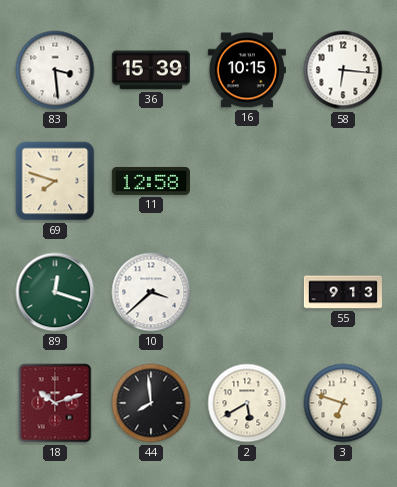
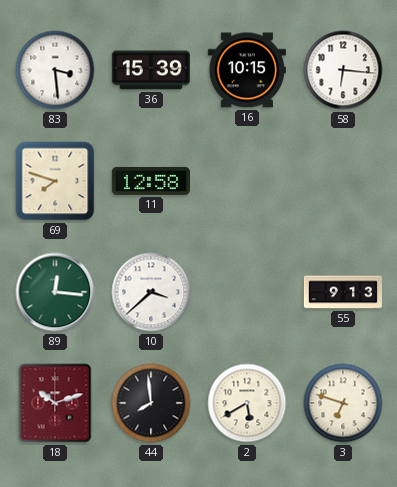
89: 12:18 -> 12:16
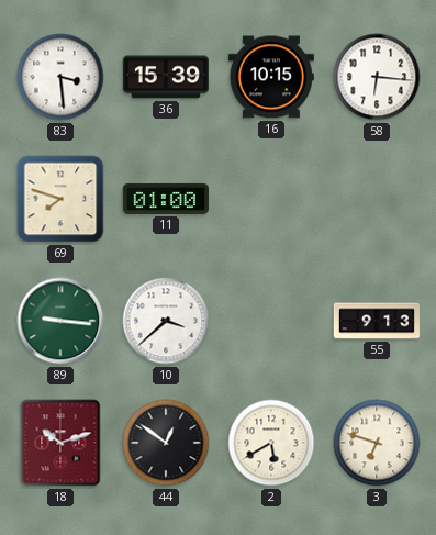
11: 12:58 -> 01:00
89: 12:16 -> 9:16
44: 7:59 -> 12:51
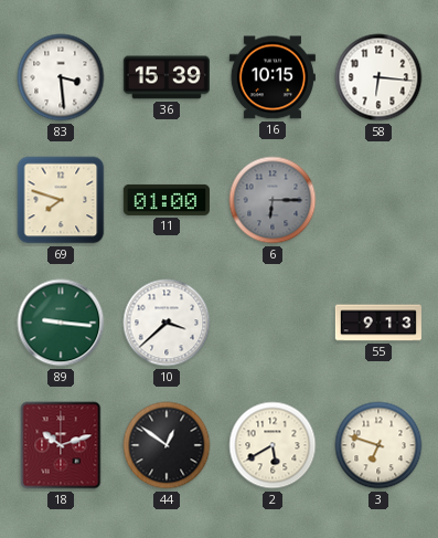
6: none -> 6:15
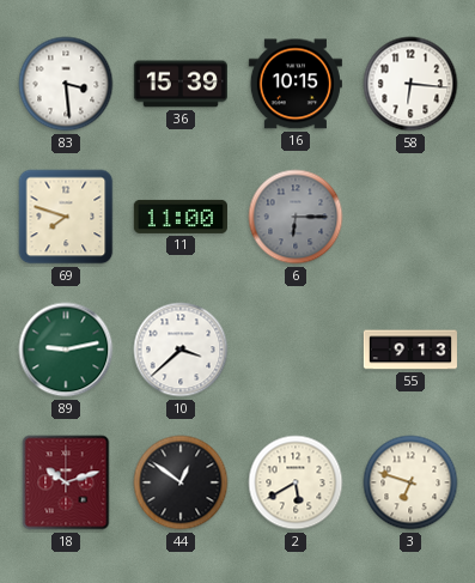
11: 01:00 -> 11:00
89: 9:16 -> 9:13
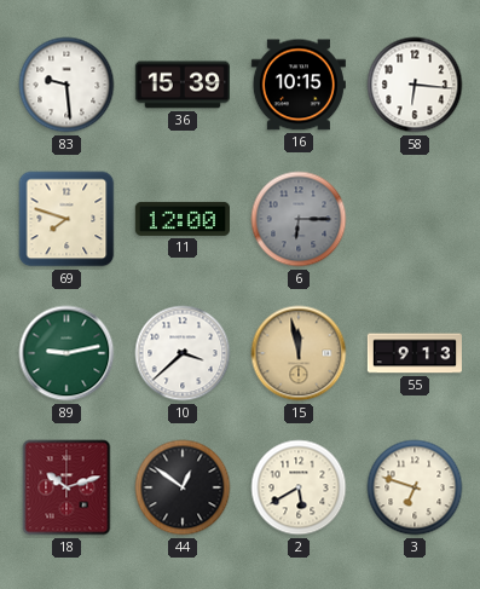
83: 3:29 -> 9:29
11: 11:00 -> 12:00
15: none -> 11:58
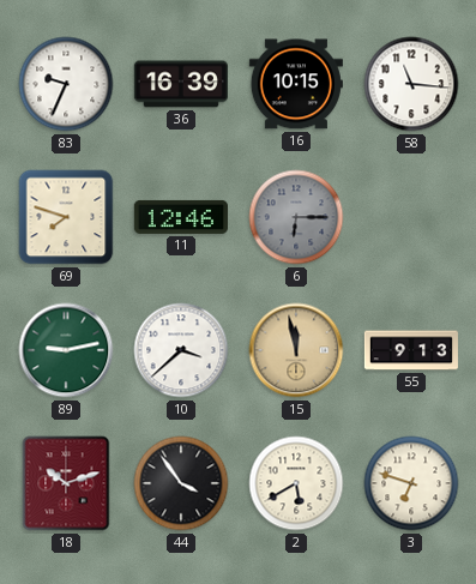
83: 9:29 -> 9:34
36: 15:39 -> 16:39
58: 6:16 -> 11:16
11: 12:00 -> 12:46
44: 12:51 -> 3:54
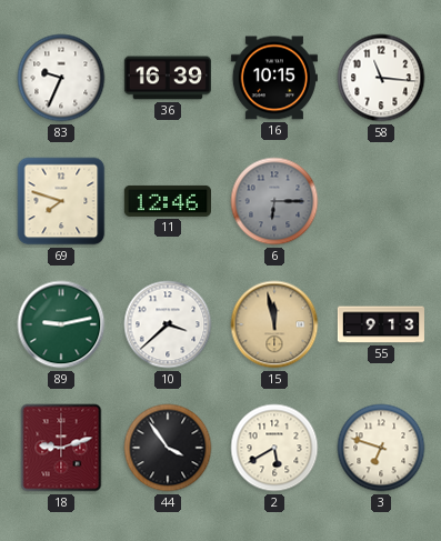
18: 10:12 -> 9:12
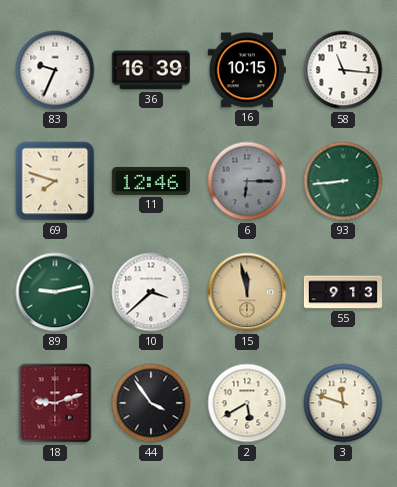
93: none -> 8:44
3: 6:48 -> 11:48
